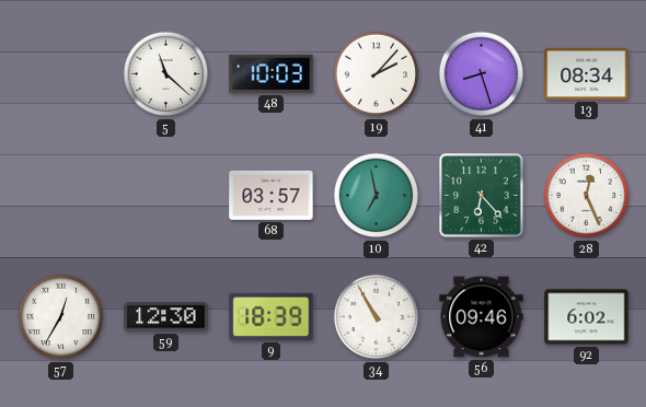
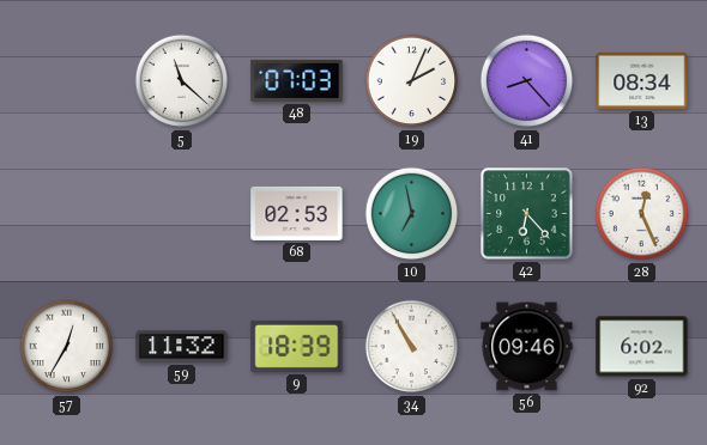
48: 10:03 -> 07:03
19: 2:07 -> 2:04
41: 8:27 -> 8:23
68: 03:57 -> 02:53
59: 12:30 -> 11:32
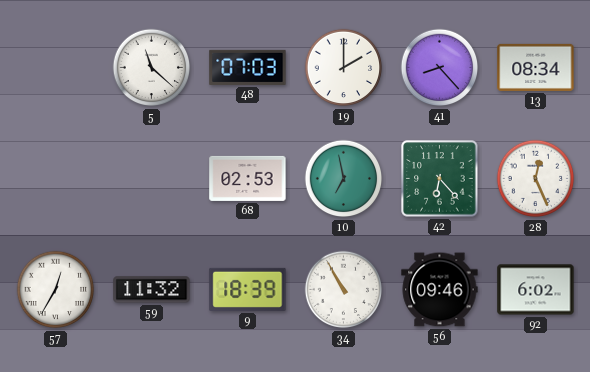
19: 2:04 -> 2:00
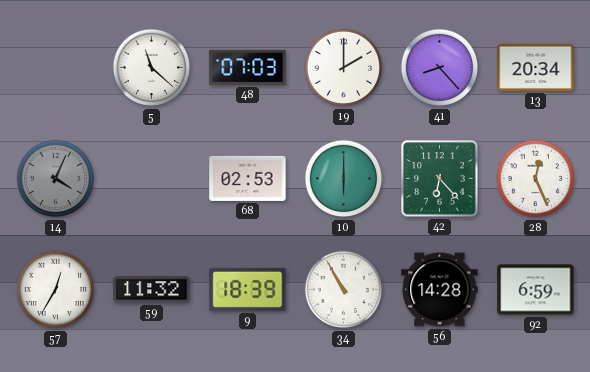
13: 08:34 -> 20:34
14: none -> 4:04
10: 6:58 -> 6:00
56: 09:46 -> 14:28
92: 6:02 -> 6:59
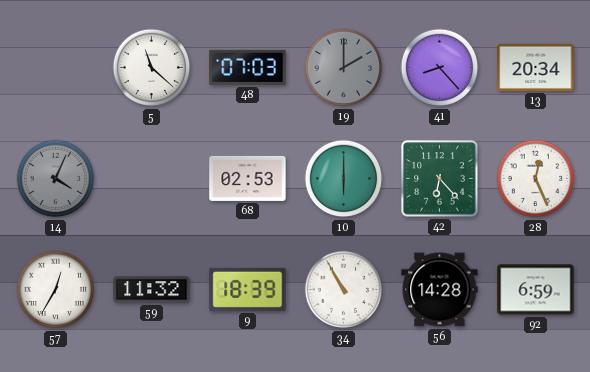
19 dial: white -> grey
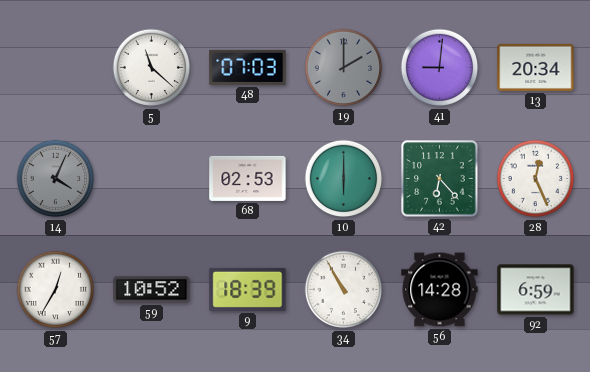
41: 8:23 -> 9:01
59: 11:32 -> 10:52
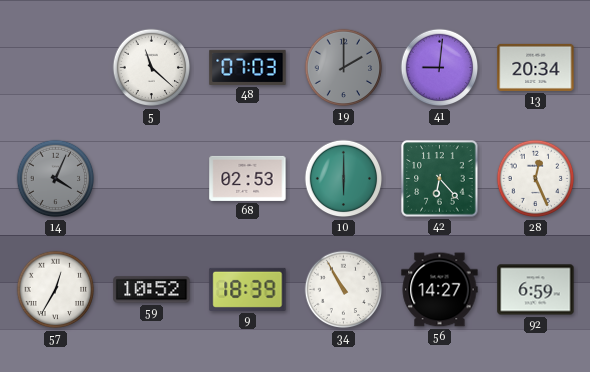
56: 14:28 -> 14:27
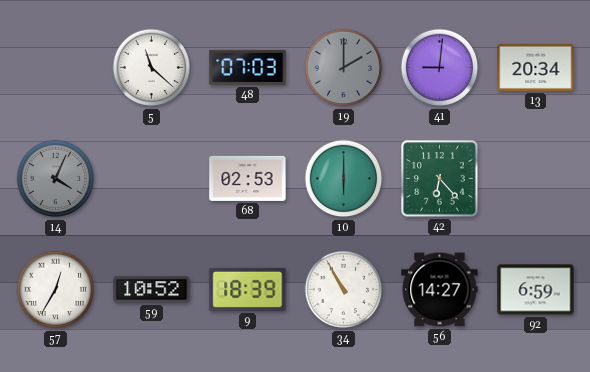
28: 12:26 -> none
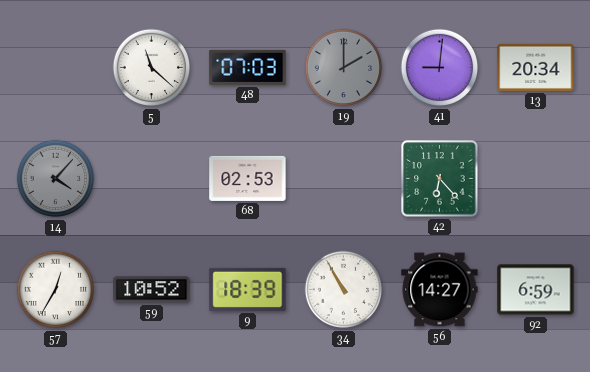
14: 4:04 -> 4:07
10: 6:00 -> none
